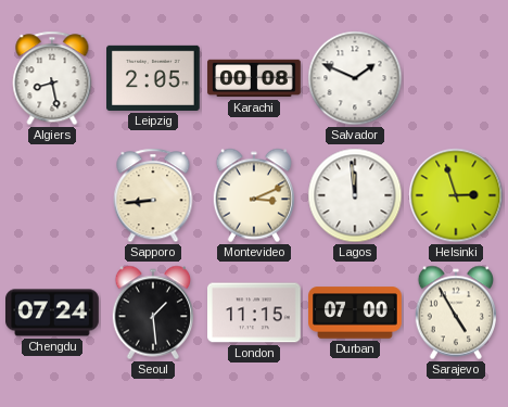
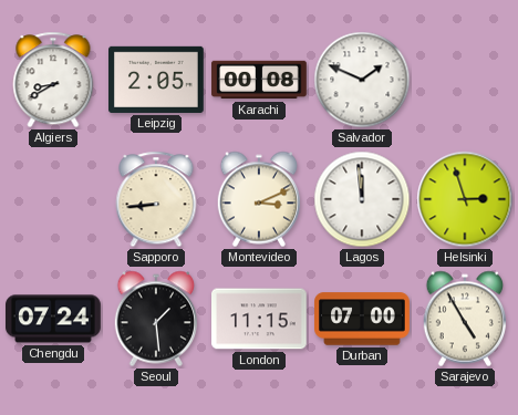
Algiers: 8:28 -> 8:40
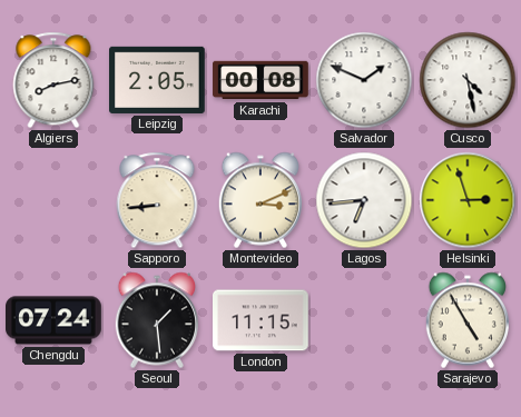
Algiers: 8:40 -> 8:13
Cusco: none -> 4:28
Lagos: 11:59 -> 6:44
Durban: 07:00 -> none
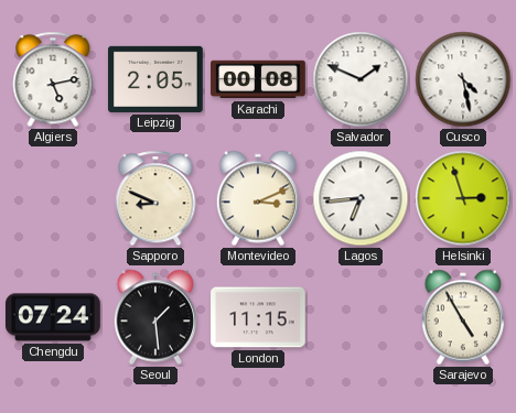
Algiers: 8:13 -> 5:13
Sapporo: 8:44 -> 8:49
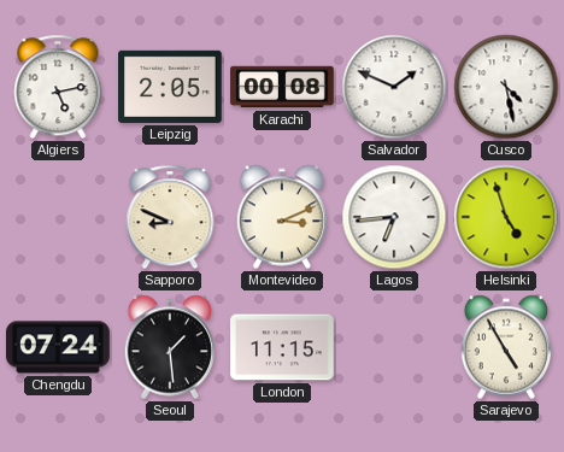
Helsinki: 2:57 -> 4:57
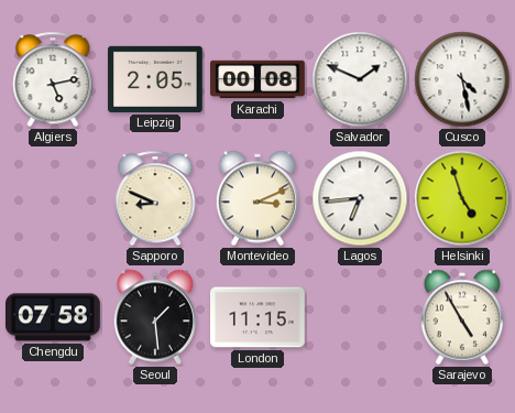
Chengdu: 07:24 -> 07:58
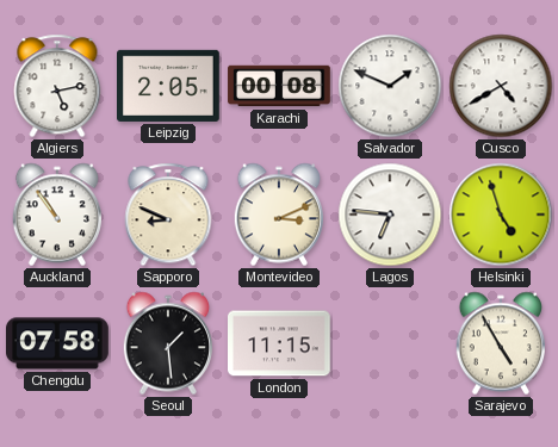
Cusco: 4:28 -> 4:40
Auckland: none -> 10:54
Lagos: 6:44 -> 6:46
